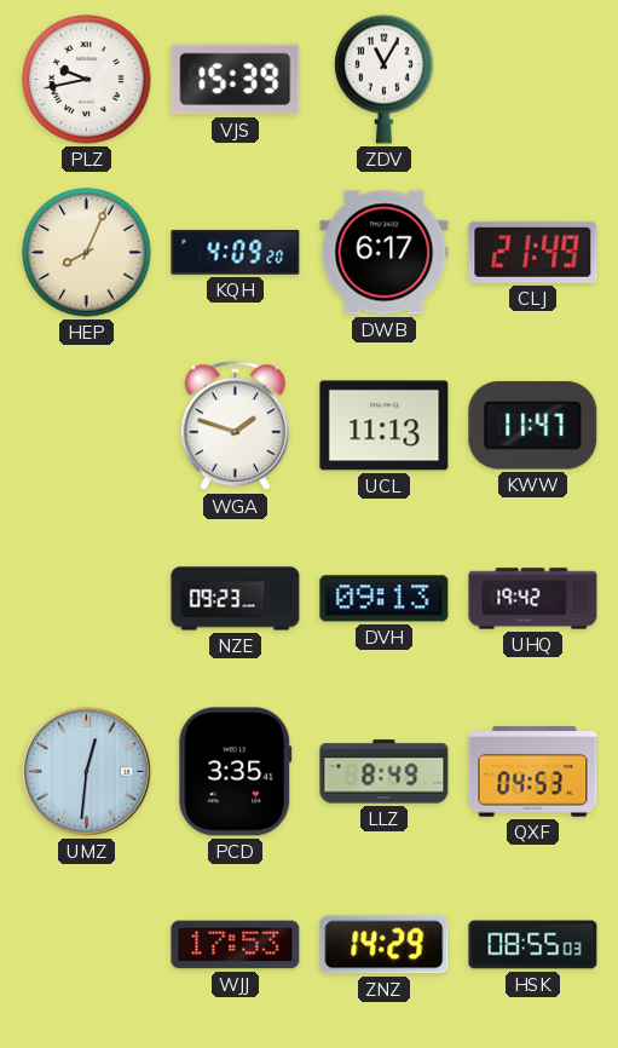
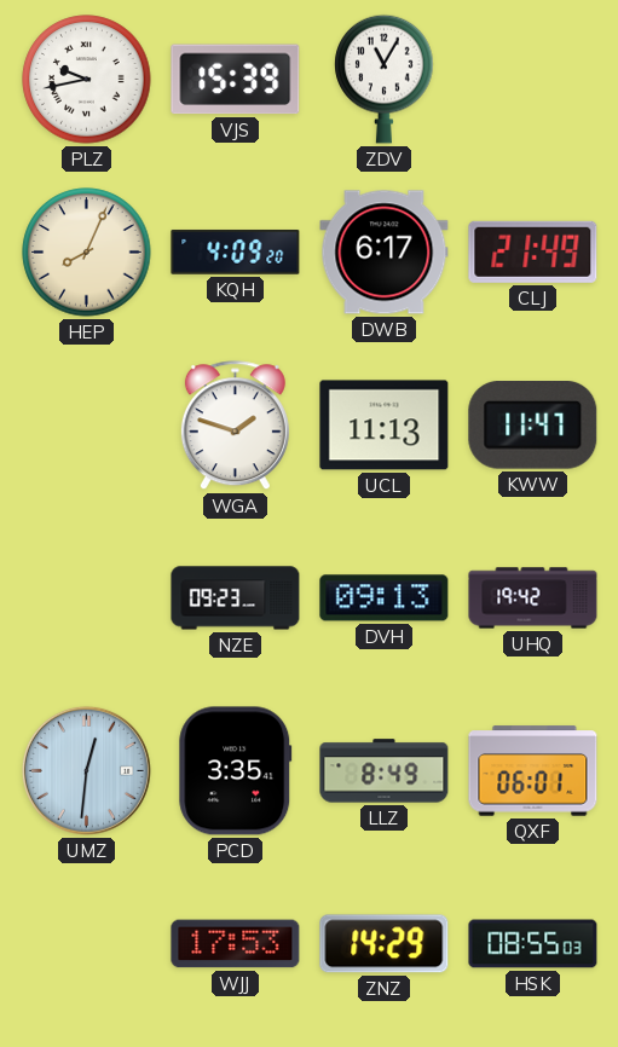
QXF: 04:53 -> 06:01
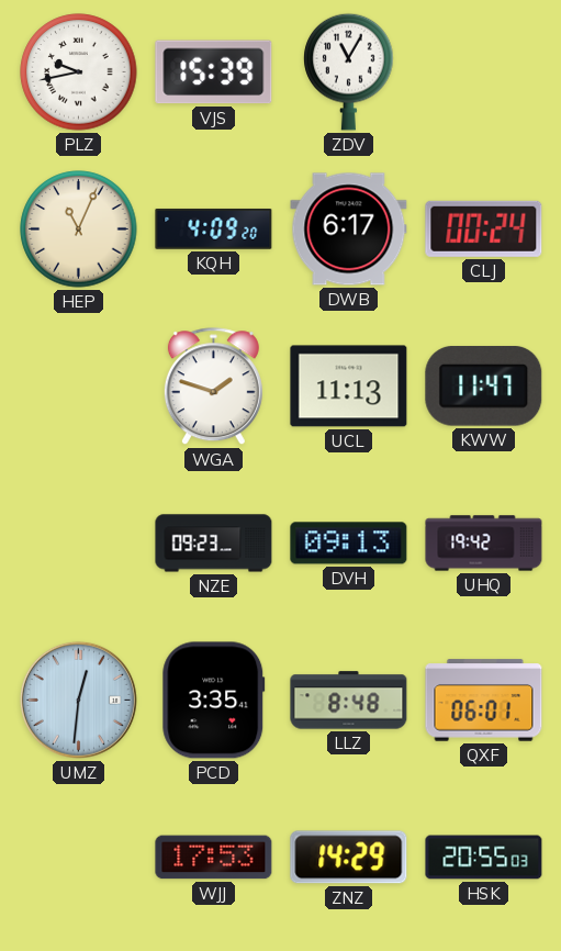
HEP: 8:04 -> 11:04
CLJ: 21:49 -> 00:24
LLZ: 8:49 -> 8:48
HSK: 08:55 -> 20:55
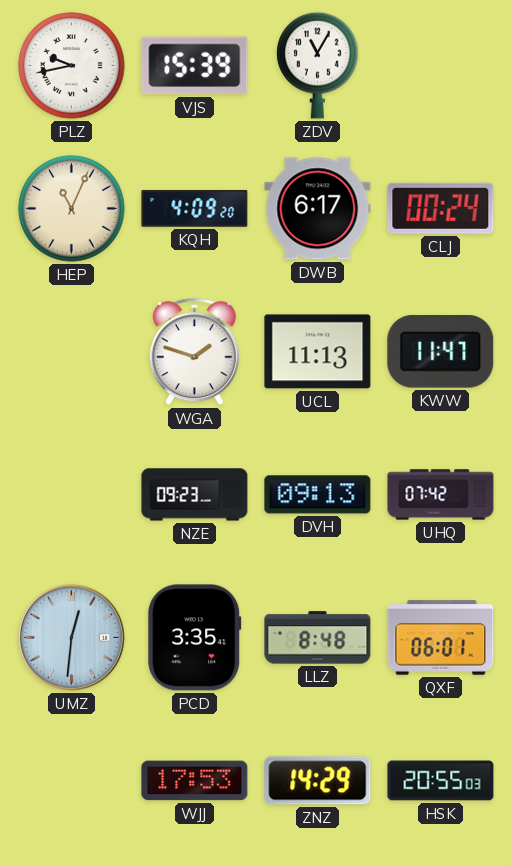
UHQ: 19:42 -> 07:42
